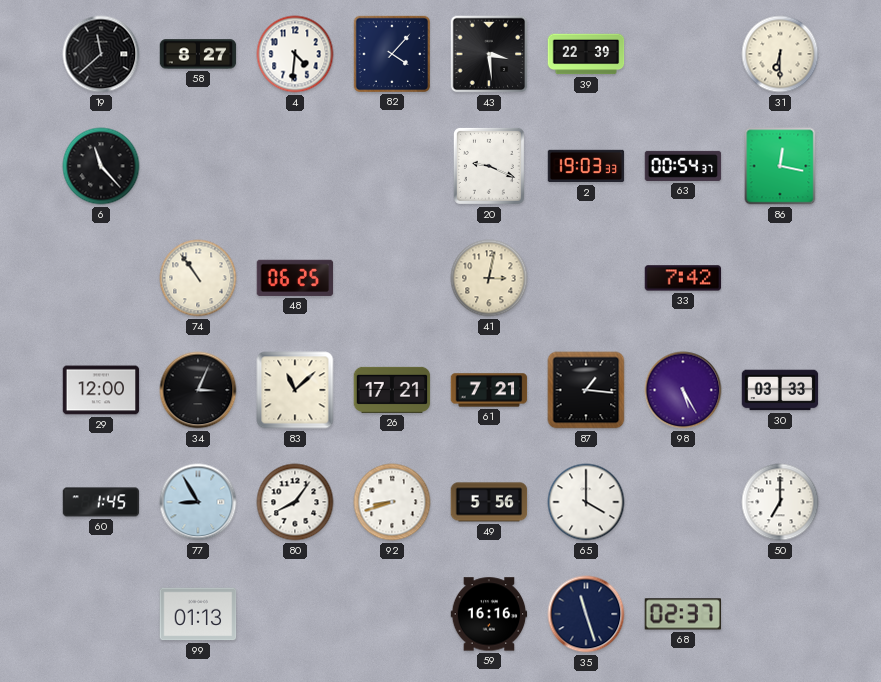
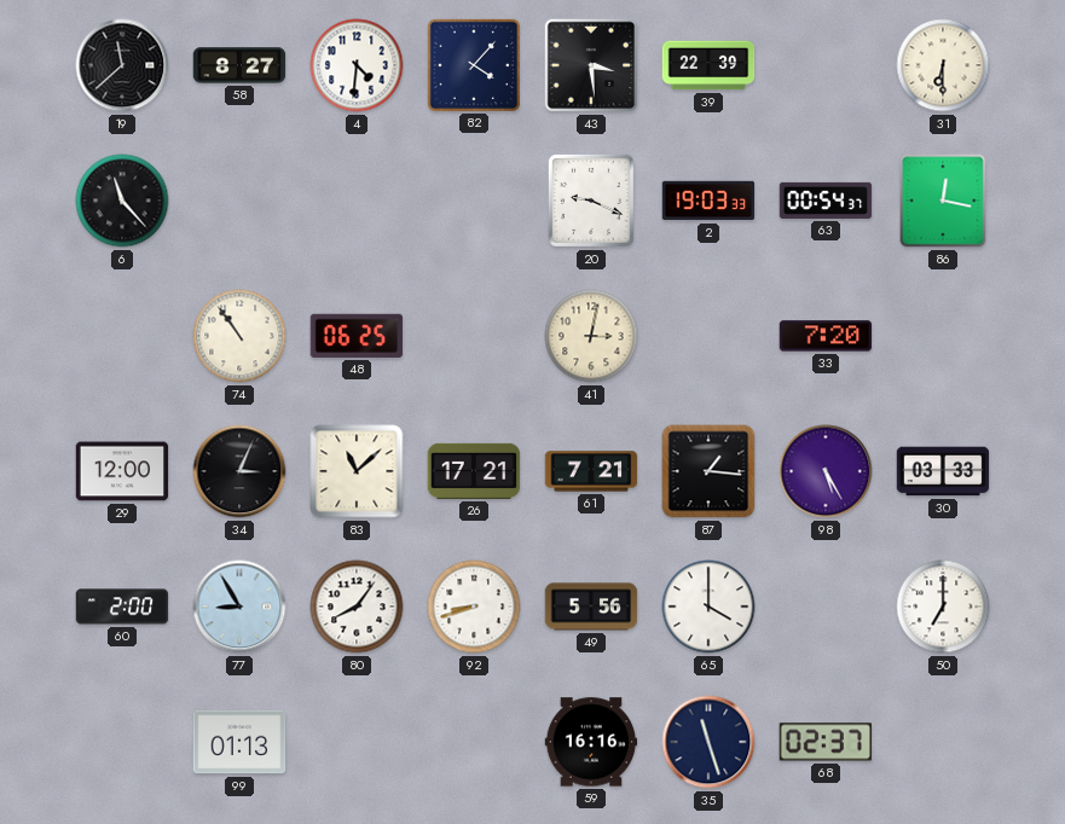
33: 7:42 -> 7:20
60: 1:45 -> 2:00
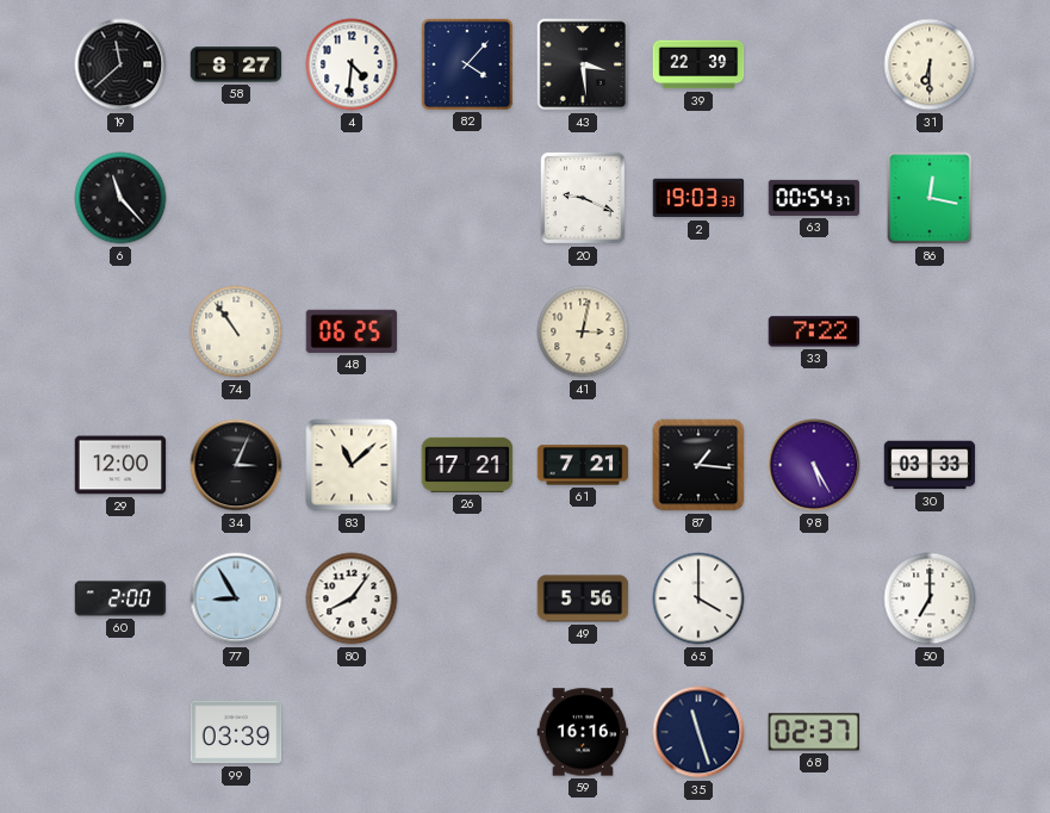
33: 7:20 -> 7:22
92: 8:42 -> none
99: 01:13 -> 03:39
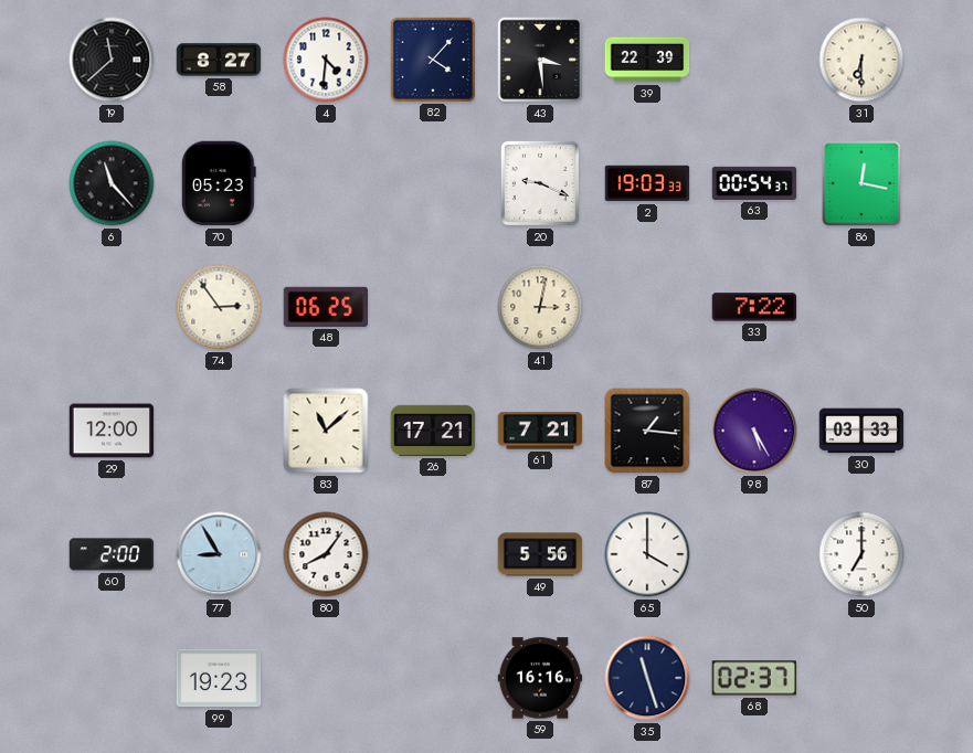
70: none -> 05:23
74: 10:54 -> 2:54
34: 3:04 -> none
99: 03:39 -> 19:23
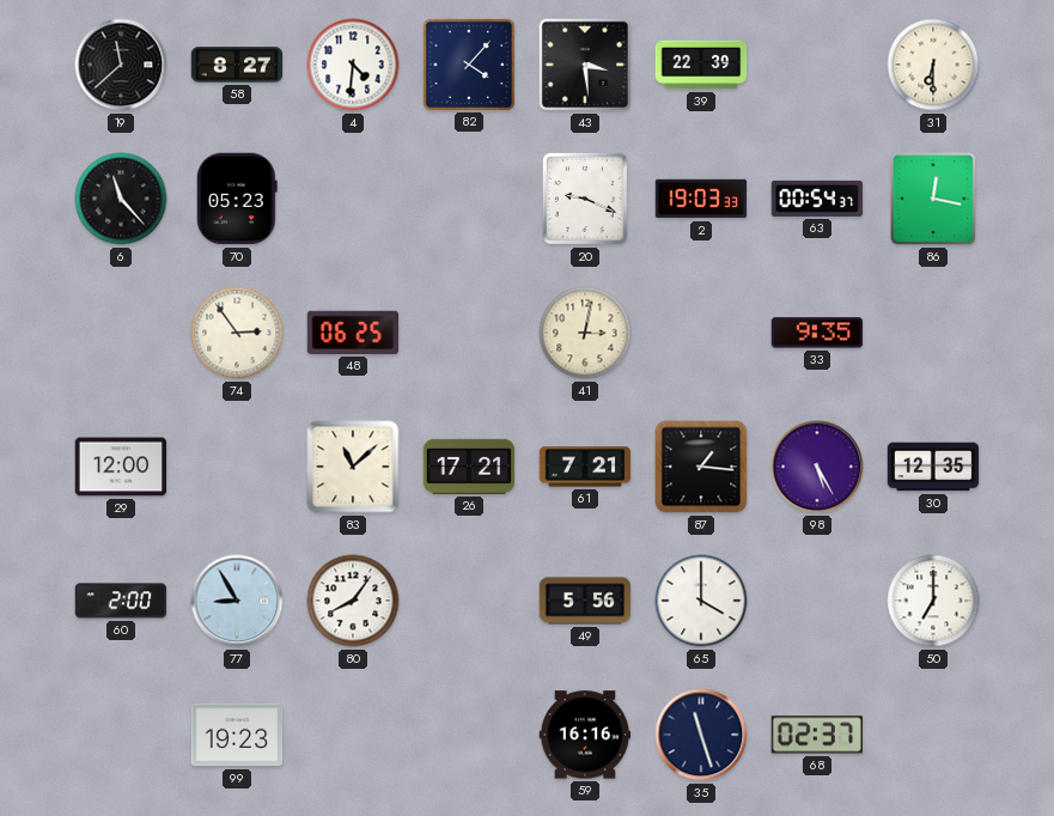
33: 7:22 -> 9:35
30: 03:33 -> 12:35
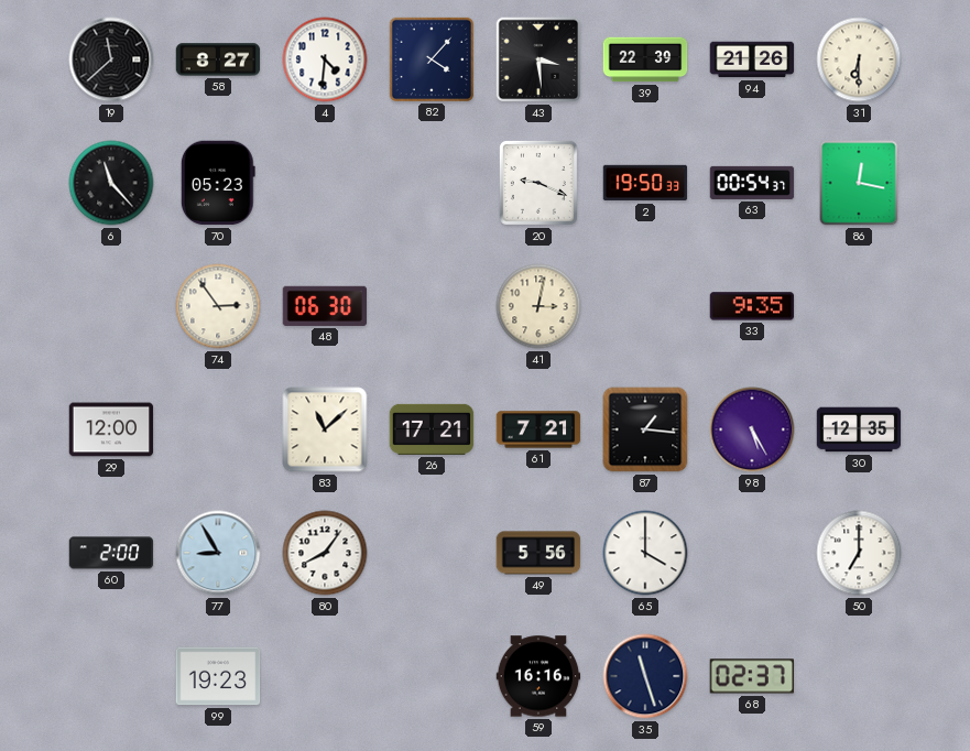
94: none -> 21:26
2: 19:03 -> 19:50
48: 06:25 -> 06:30
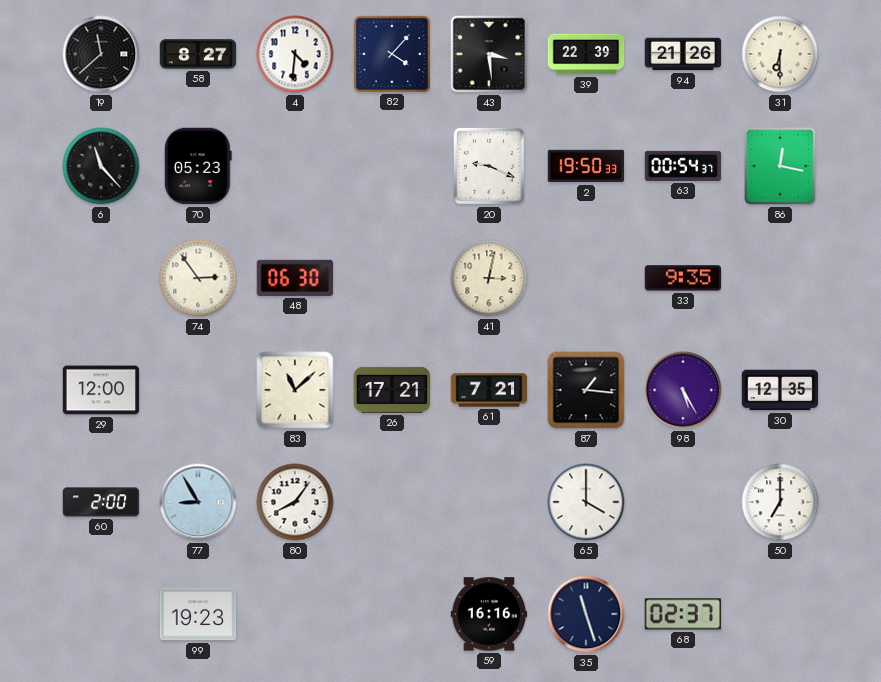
49: 5:56 -> none
